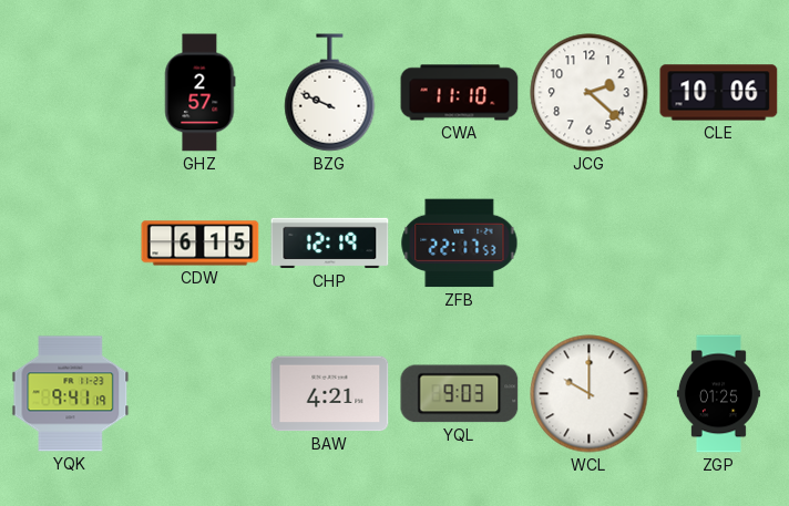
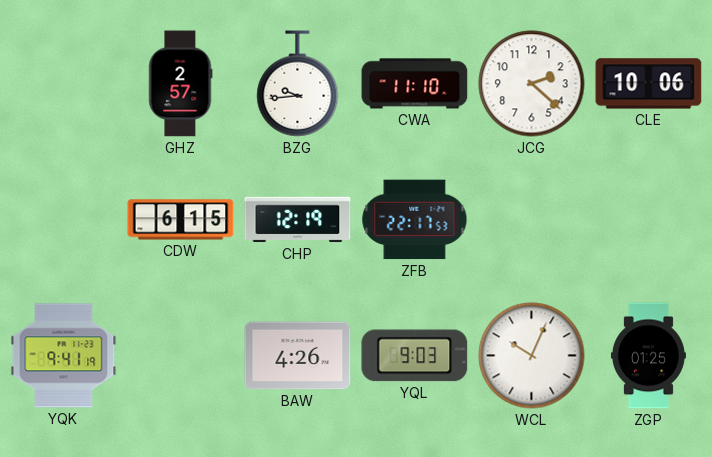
BZG: 9:49 -> 9:44
BAW: 4:21 -> 4:26
WCL: 10:00 -> 10:04
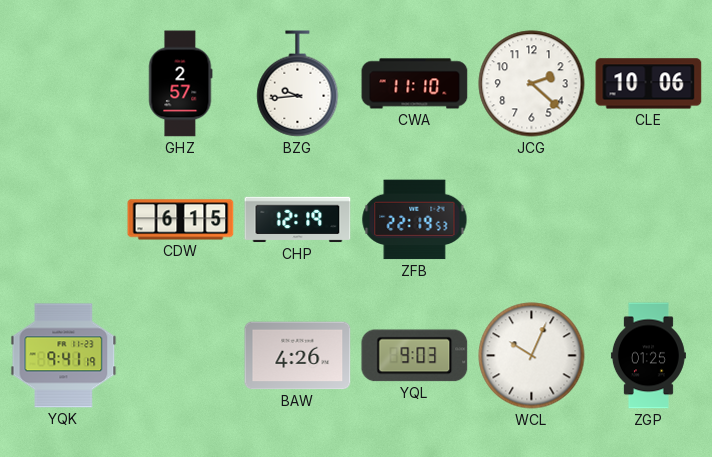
ZFB: 22:17 -> 22:19
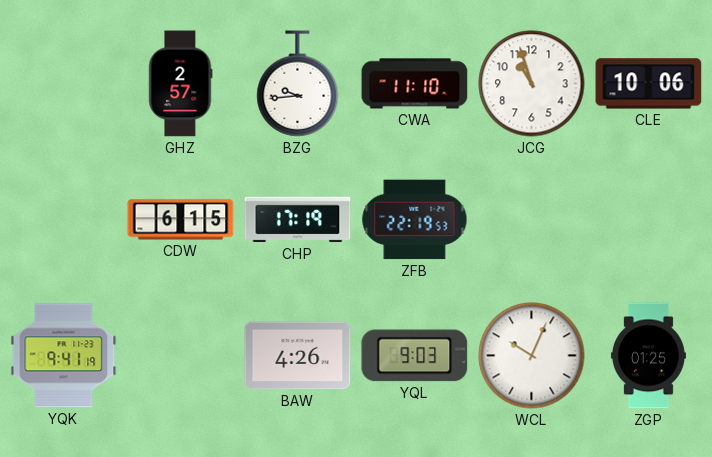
JCG: 2:22 -> 10:57
CHP: 12:19 -> 17:19
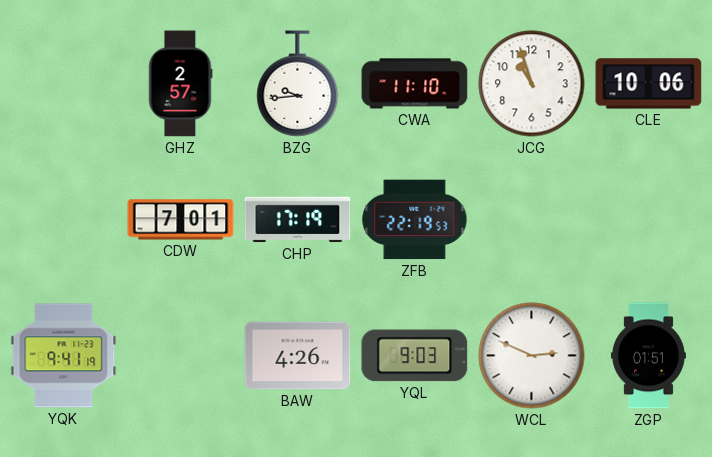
CDW: 6:15 -> 7:01
WCL: 10:04 -> 2:49
ZGP: 01:25 -> 01:51
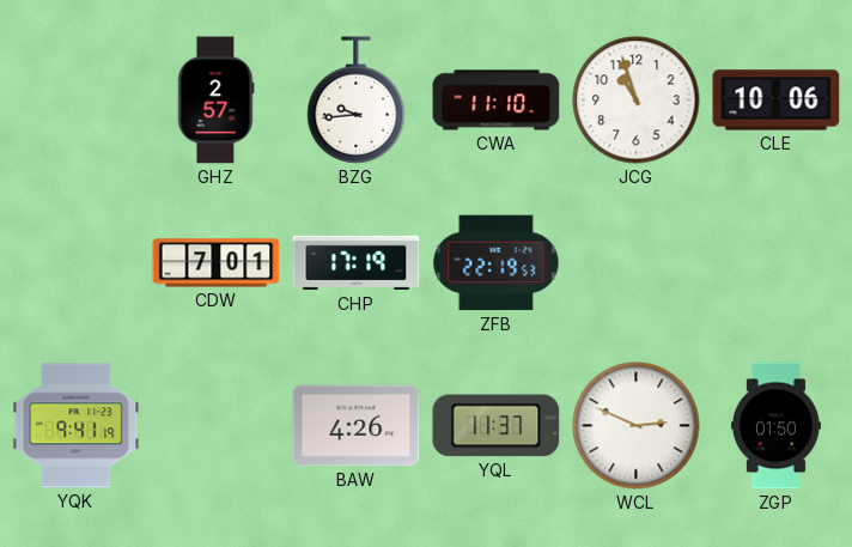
YQL: 9:03 -> 11:37
ZGP: 01:51 -> 01:50
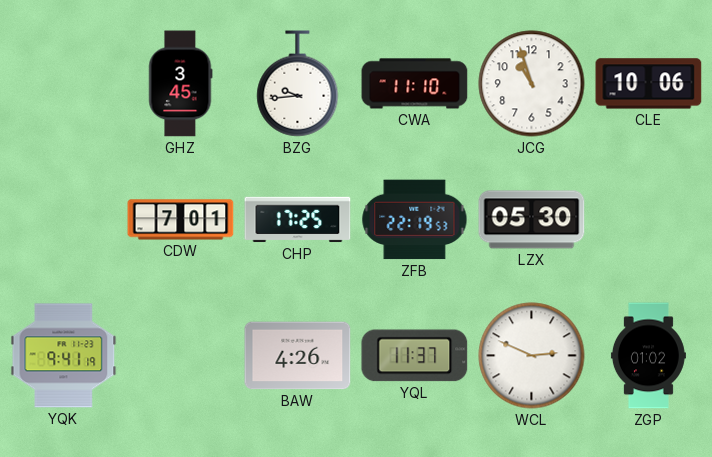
GHZ: 2:57 -> 3:45
CHP: 17:19 -> 17:25
LZX: none -> 05:30
ZGP: 01:50 -> 01:02
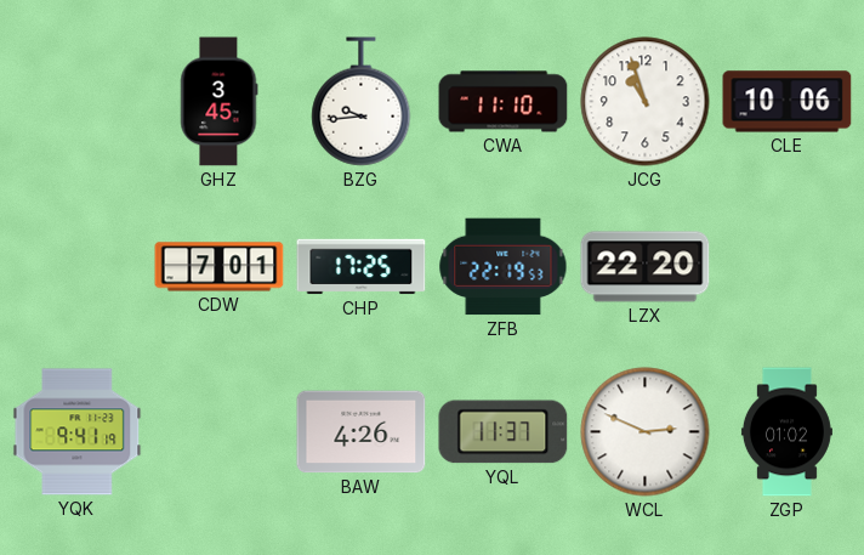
LZX: 05:30 -> 22:20
